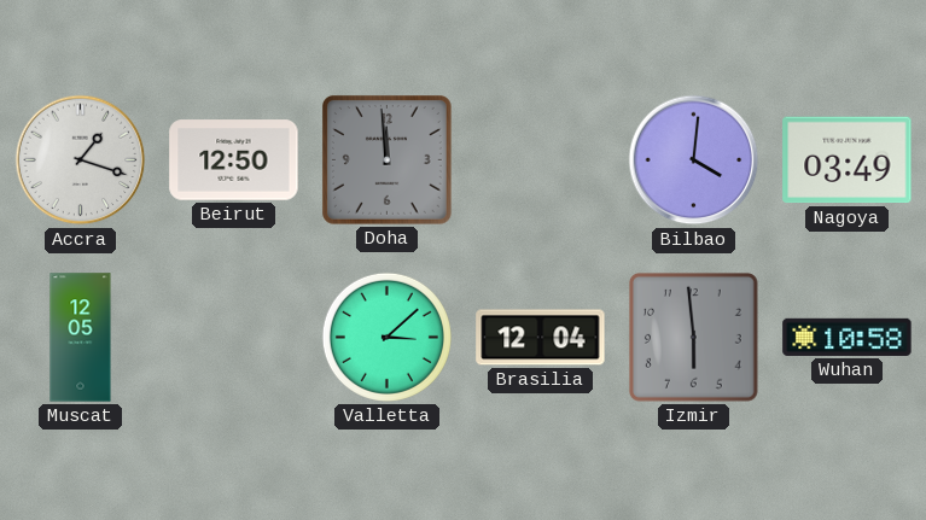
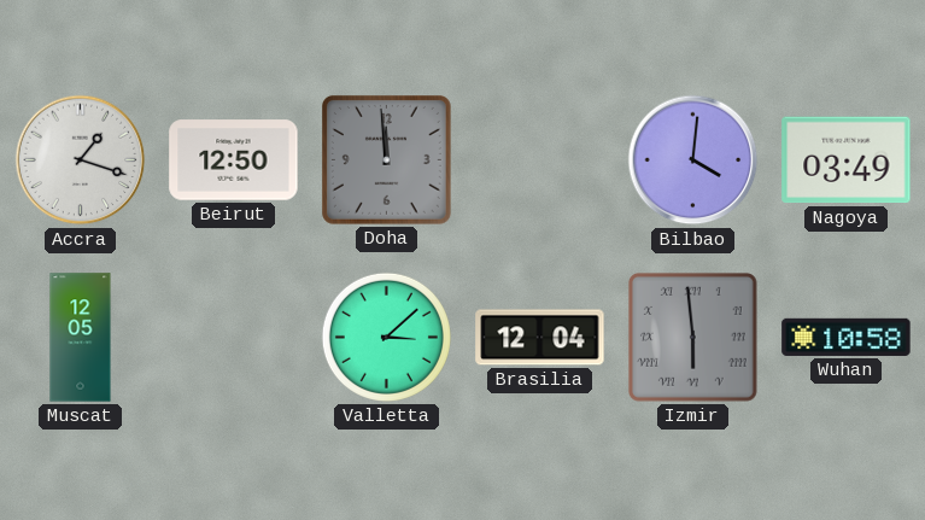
Izmir numerals: Arabic -> Roman
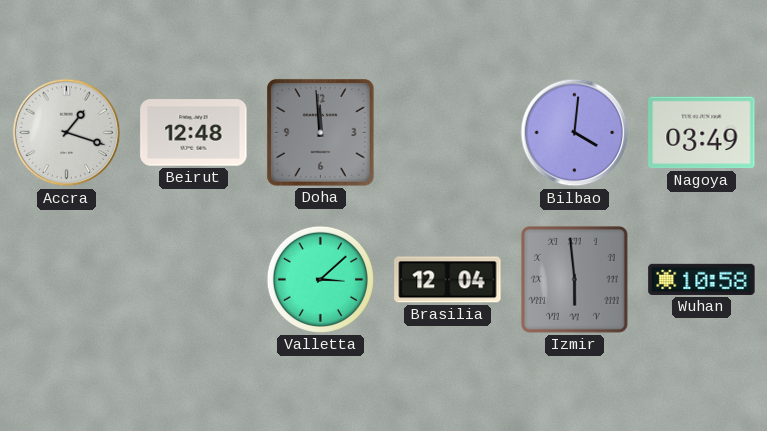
Beirut: 12:50 -> 12:48
Muscat: 12:05 -> none
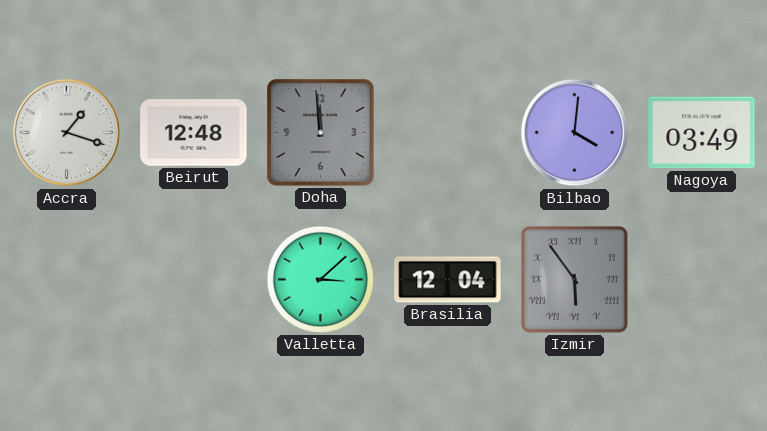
Izmir: 5:59 -> 5:54
Wuhan: 10:58 -> none
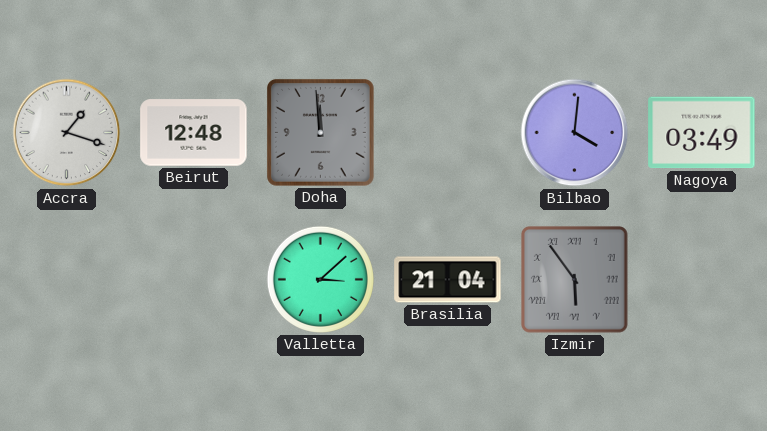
Brasilia: 12:04 -> 21:04
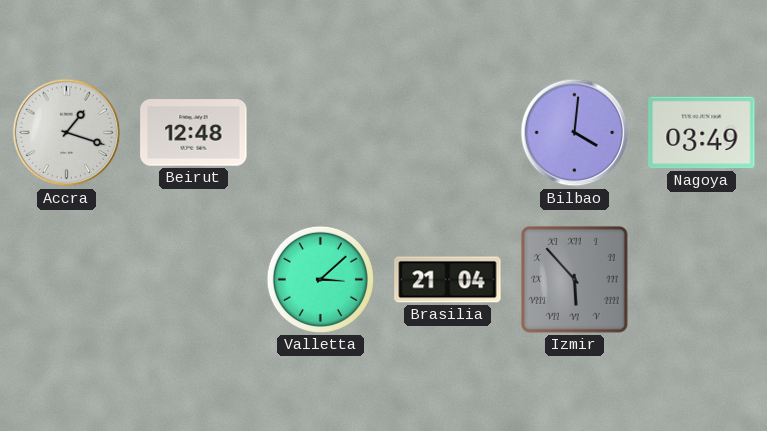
Doha: 11:59 -> none
Izmir: 5:54 -> 5:53
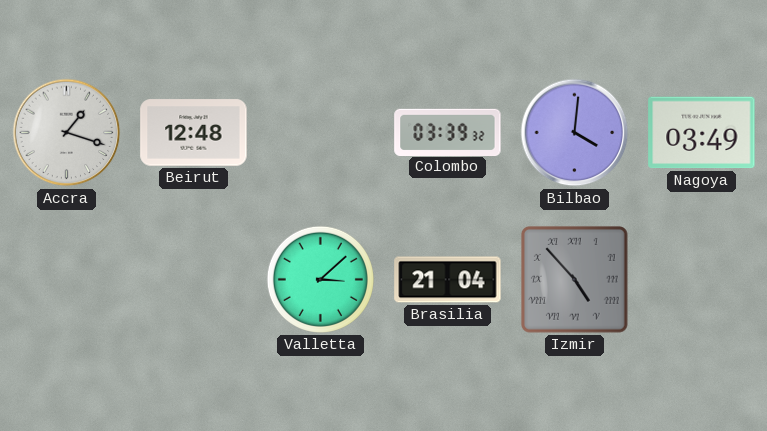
Colombo: none -> 03:39
Izmir: 5:53 -> 4:53
